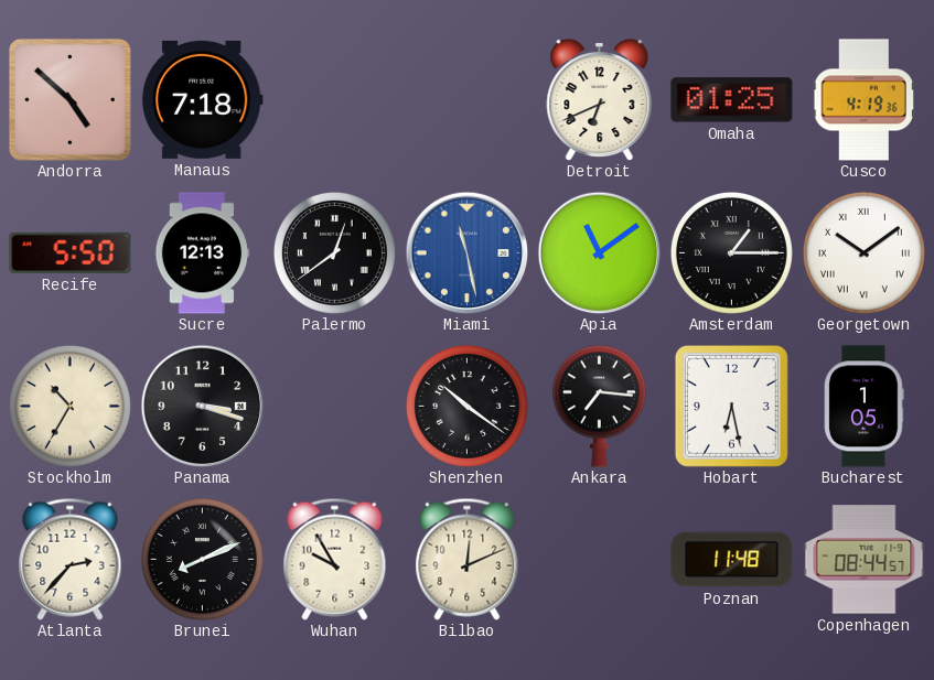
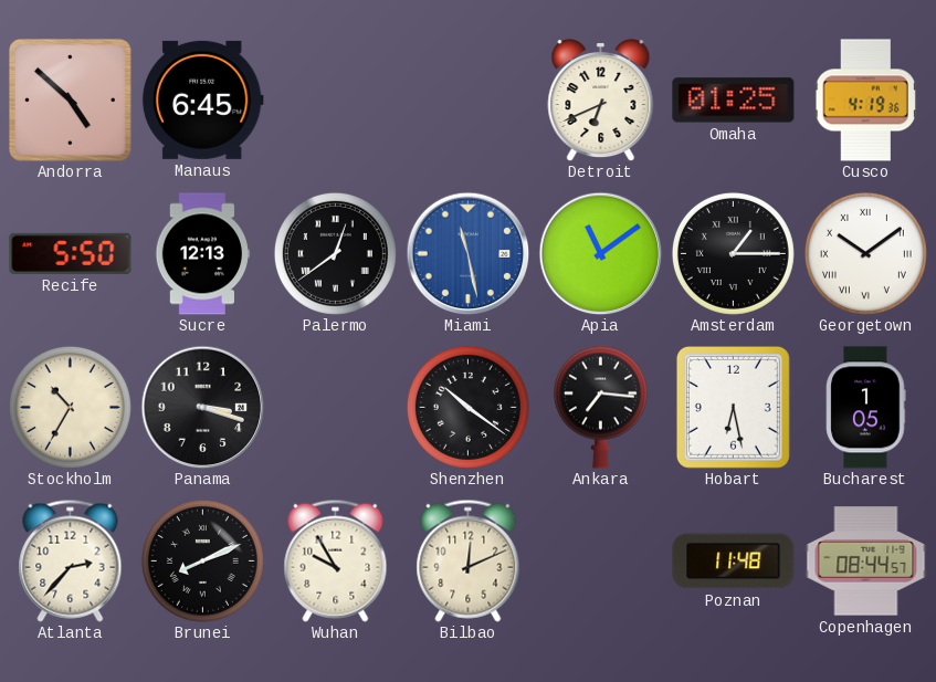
Manaus: 7:18 -> 6:45
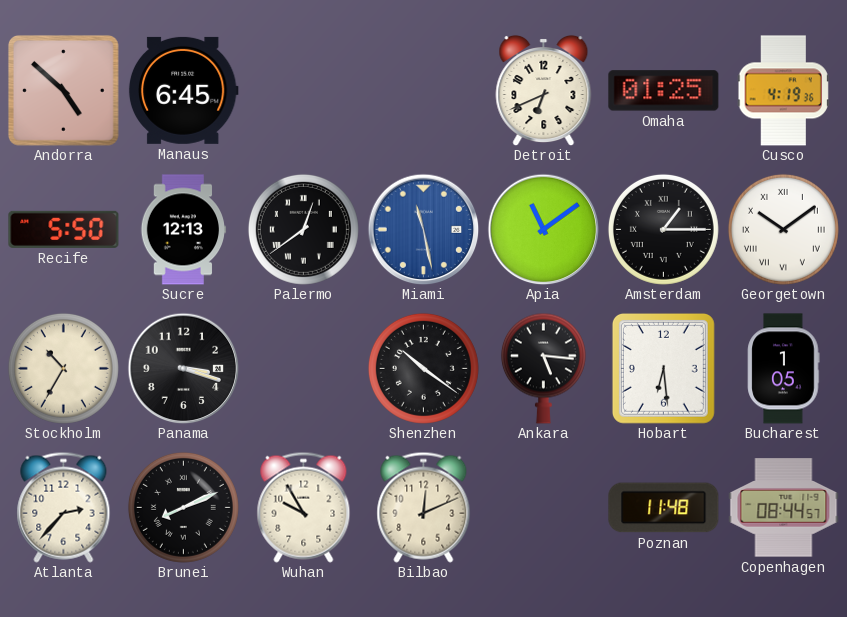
Ankara: 7:16 -> 5:16
Hobart: 6:28 -> 6:29
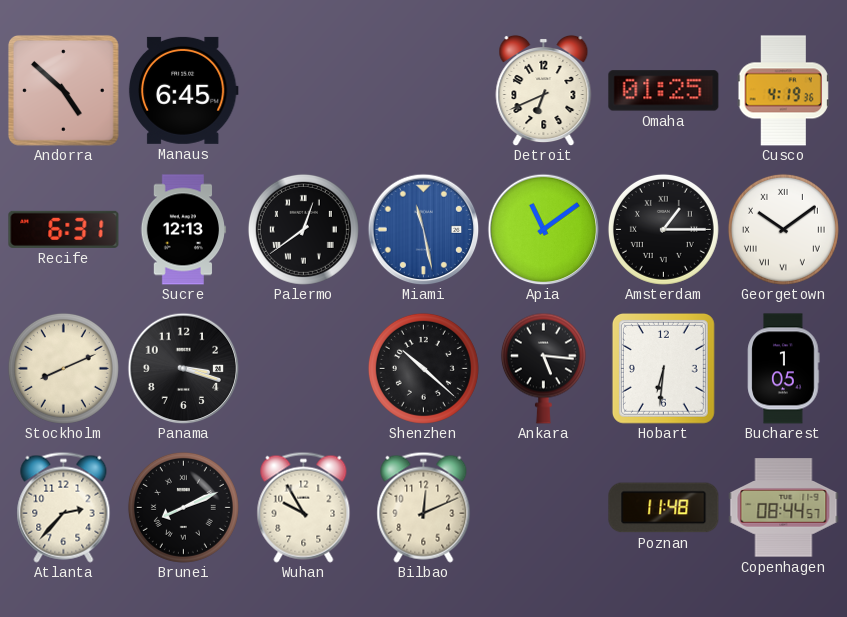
Recife: 5:50 -> 6:31
Stockholm: 10:35 -> 8:11
Shenzhen: 10:21 -> 10:22
Hobart: 6:29 -> 6:31
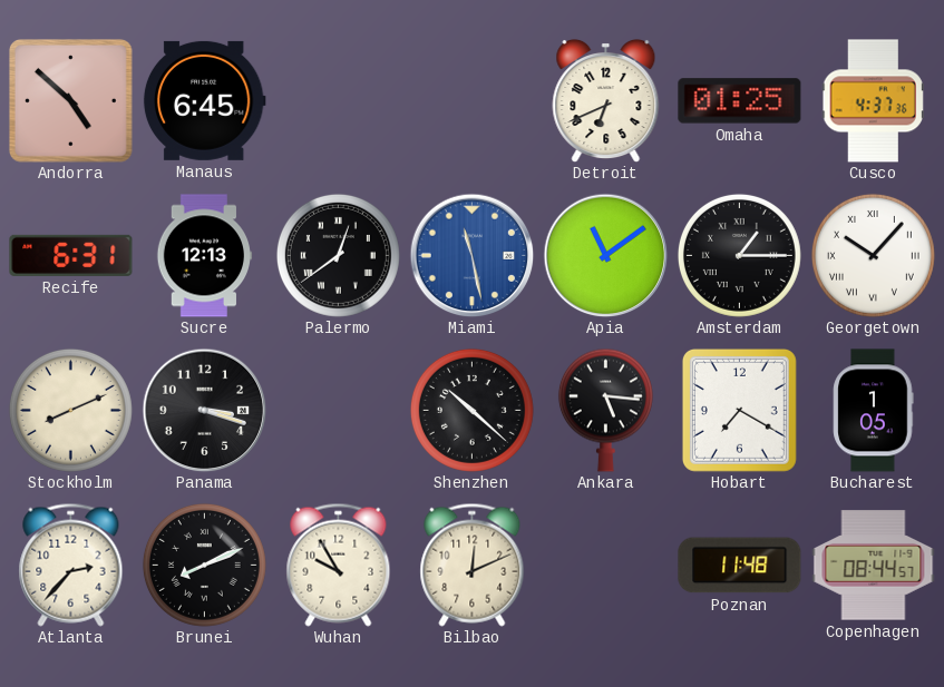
Cusco: 4:19 -> 4:37
Georgetown: 10:09 -> 10:07
Hobart: 6:31 -> 7:20
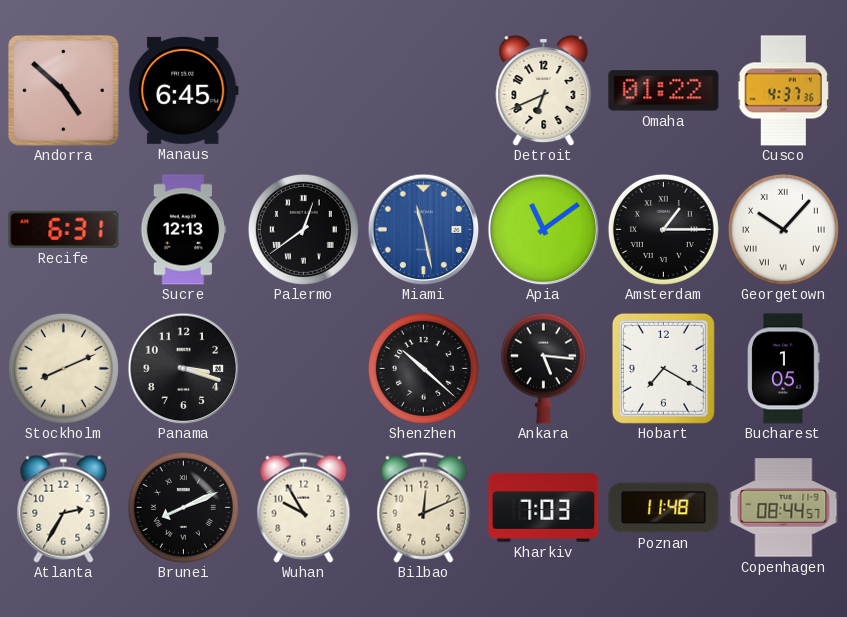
Omaha: 01:25 -> 01:22
Atlanta: 2:37 -> 2:35
Kharkiv: none -> 7:03
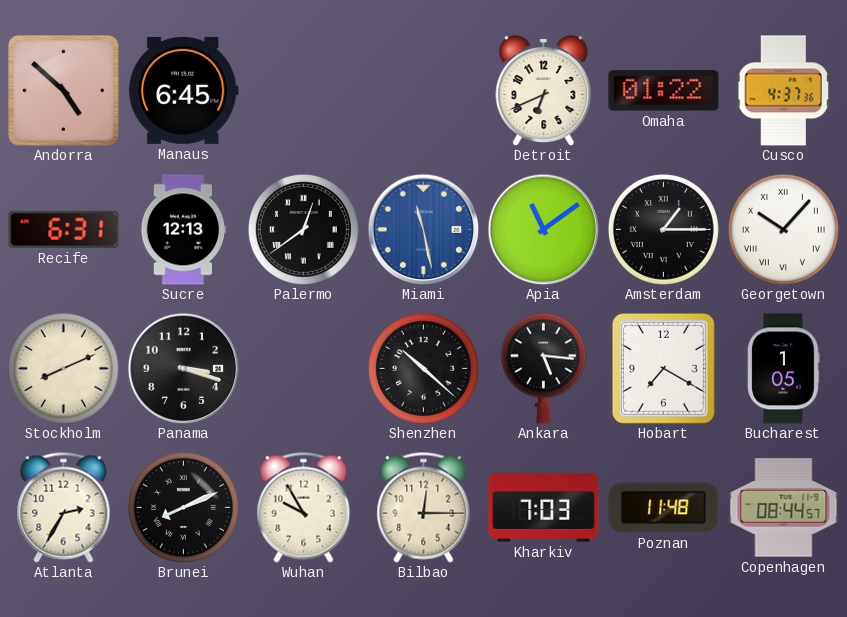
Bilbao: 12:11 -> 12:15
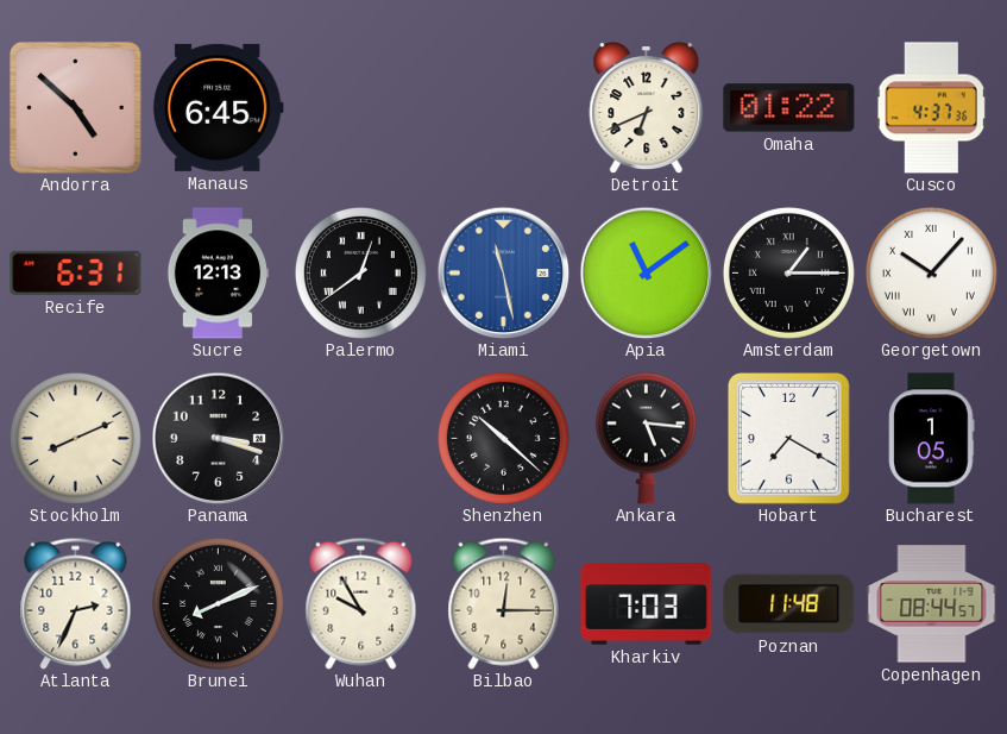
Atlanta: 2:35 -> 2:34
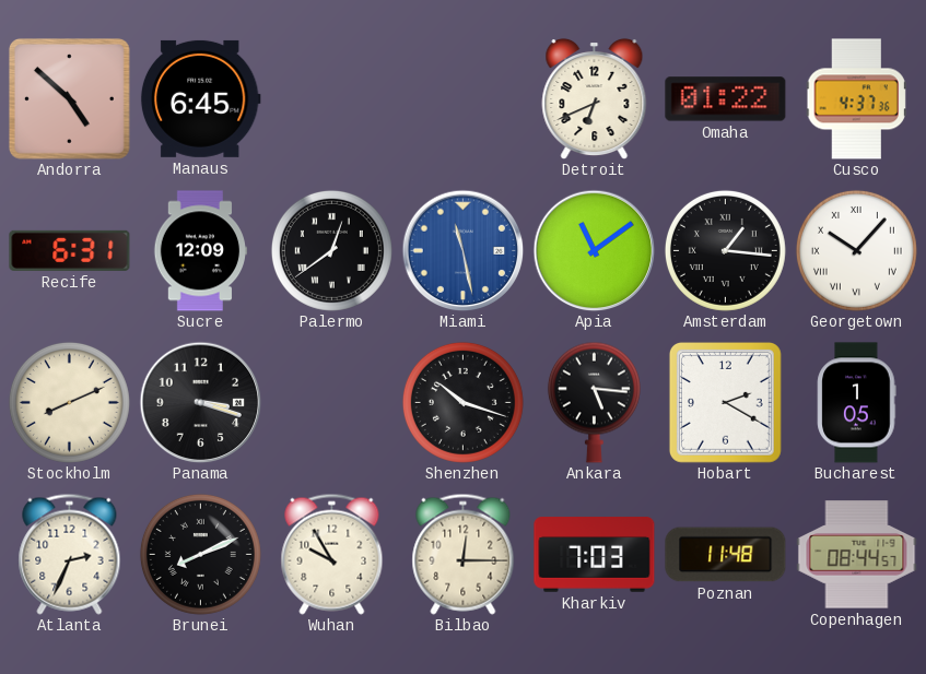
Sucre: 12:13 -> 12:09
Amsterdam: 1:15 -> 1:16
Shenzhen: 10:22 -> 10:18
Hobart: 7:20 -> 2:20
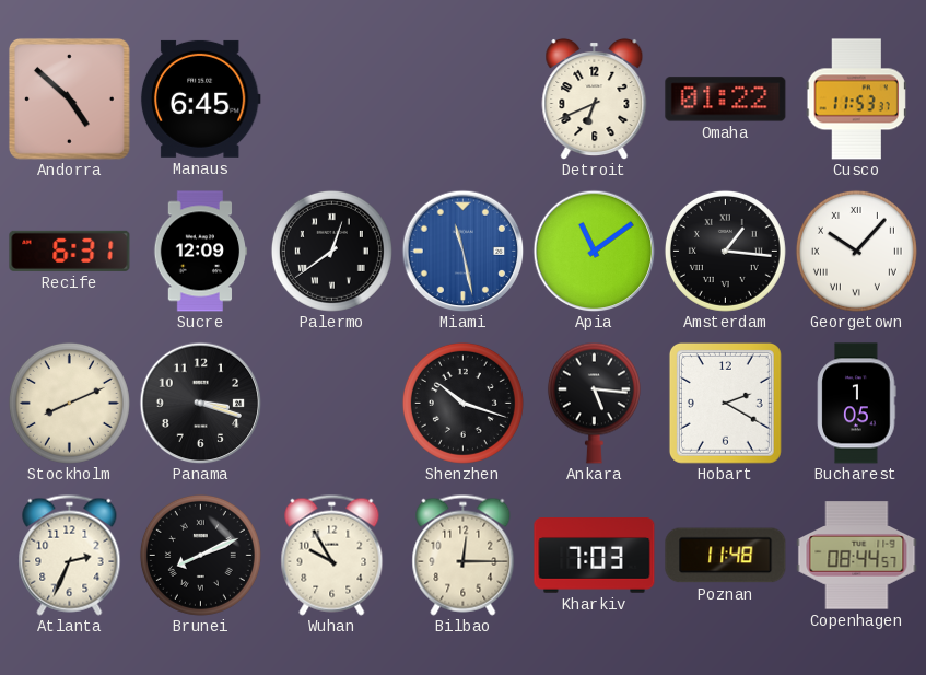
Cusco: 4:37 -> 11:53
